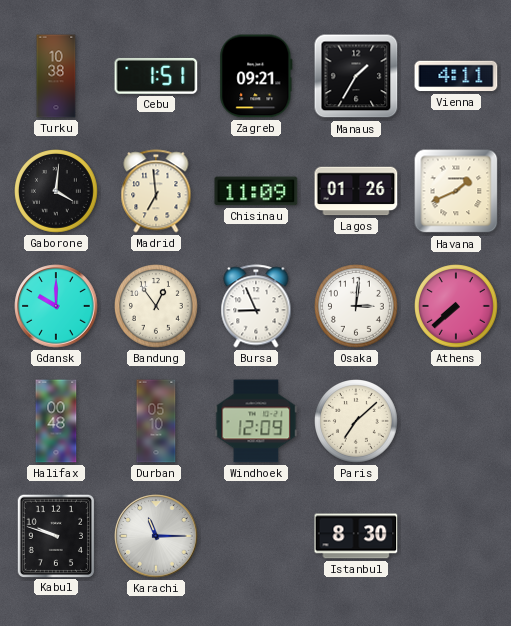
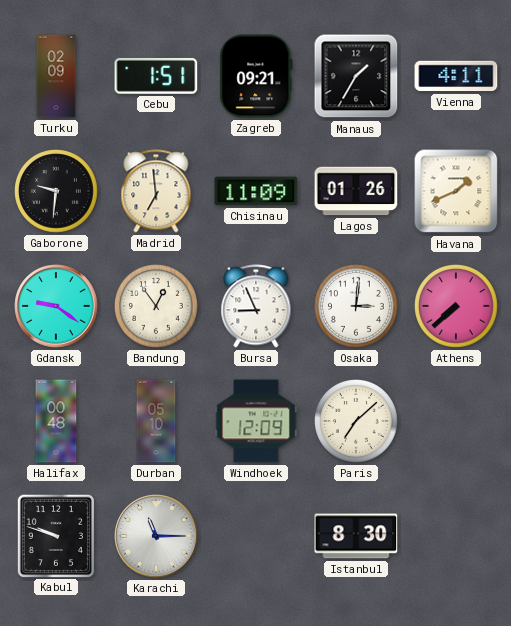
Turku: 10:38 -> 02:09
Gaborone: 4:01 -> 9:31
Gdansk: 10:00 -> 9:21
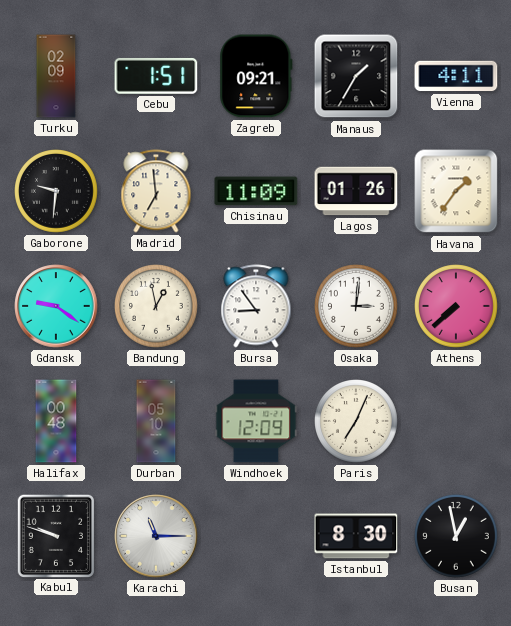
Havana: 1:41 -> 1:36
Bandung: 12:54 -> 12:58
Bursa: 8:56 -> 8:54
Paris: 7:08 -> 7:04
Busan: none -> 12:58
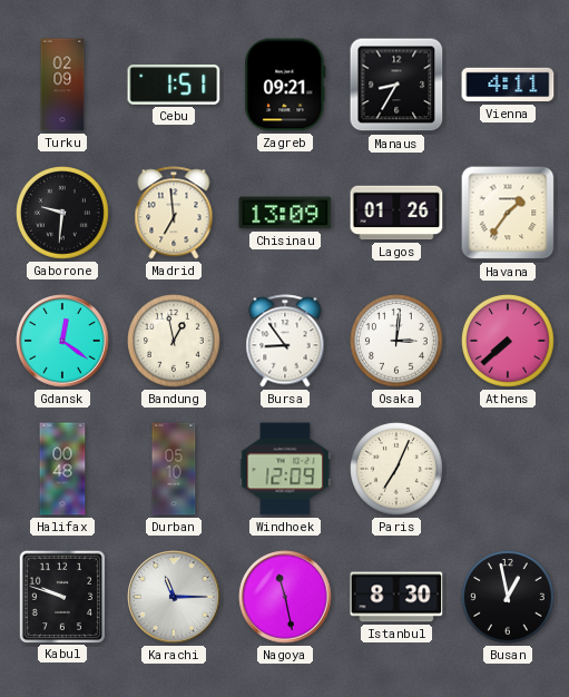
Manaus: 1:35 -> 8:35
Chisinau: 11:09 -> 13:09
Gdansk: 9:21 -> 12:21
Nagoya: none -> 11:28
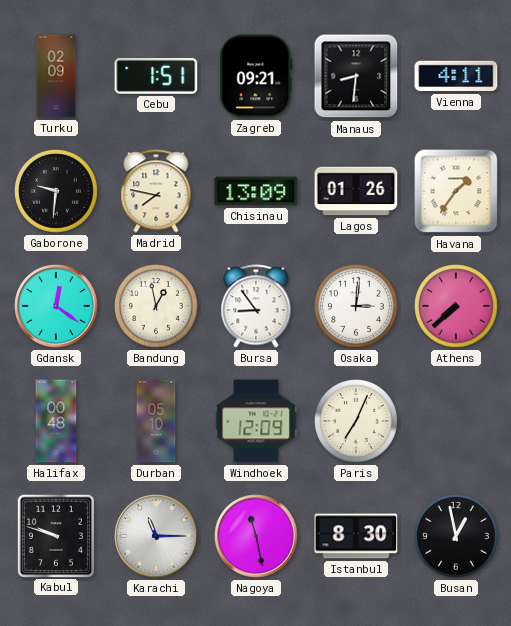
Manaus: 8:35 -> 8:31
Madrid: 6:59 -> 7:47
